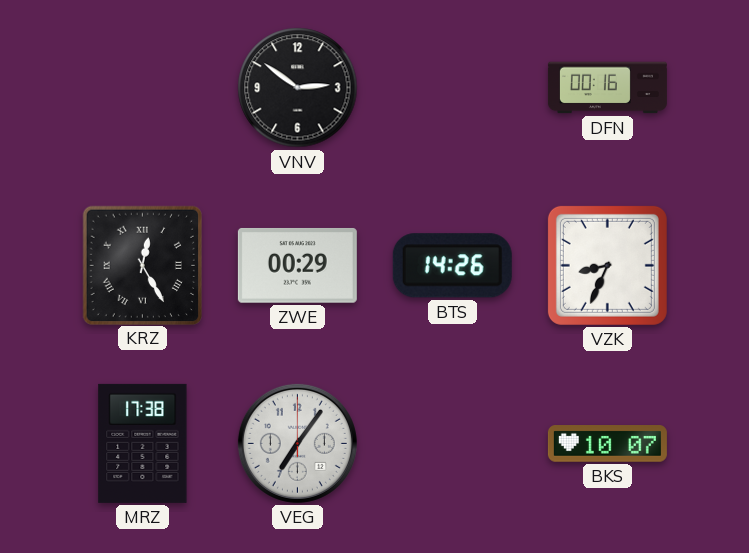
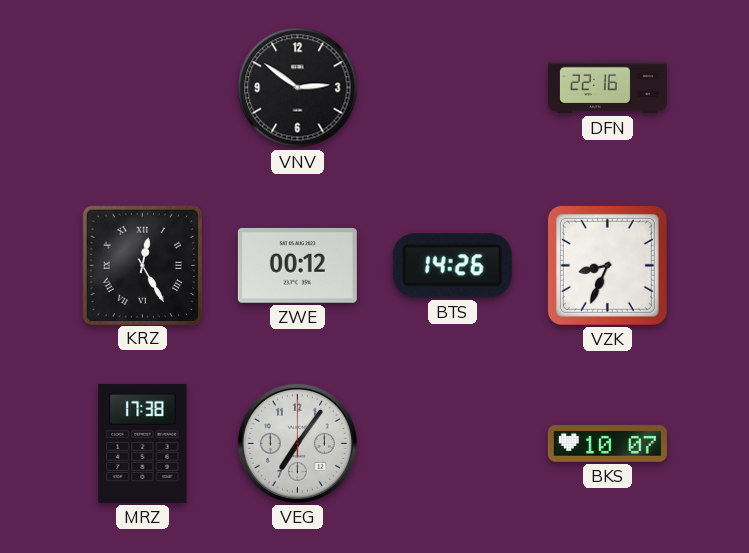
DFN: 00:16 -> 22:16
ZWE: 00:29 -> 00:12
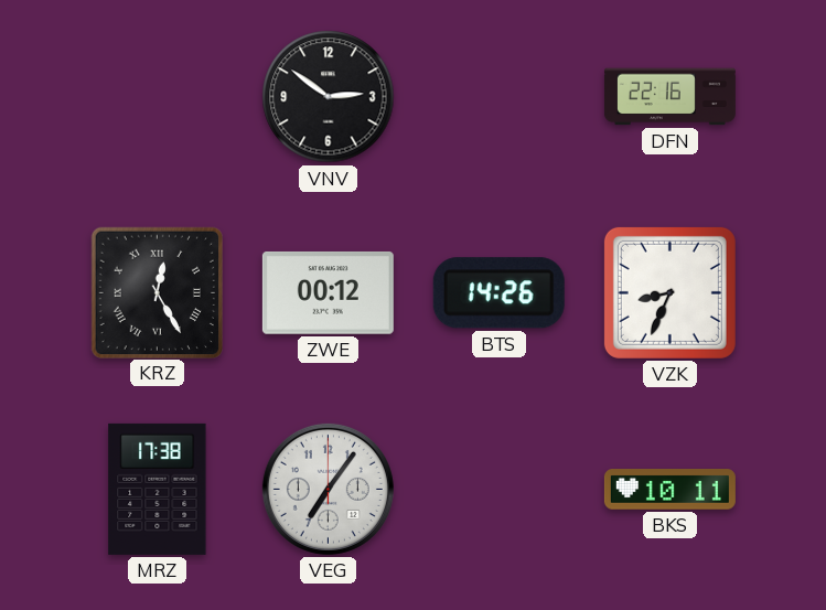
BKS: 10:07 -> 10:11
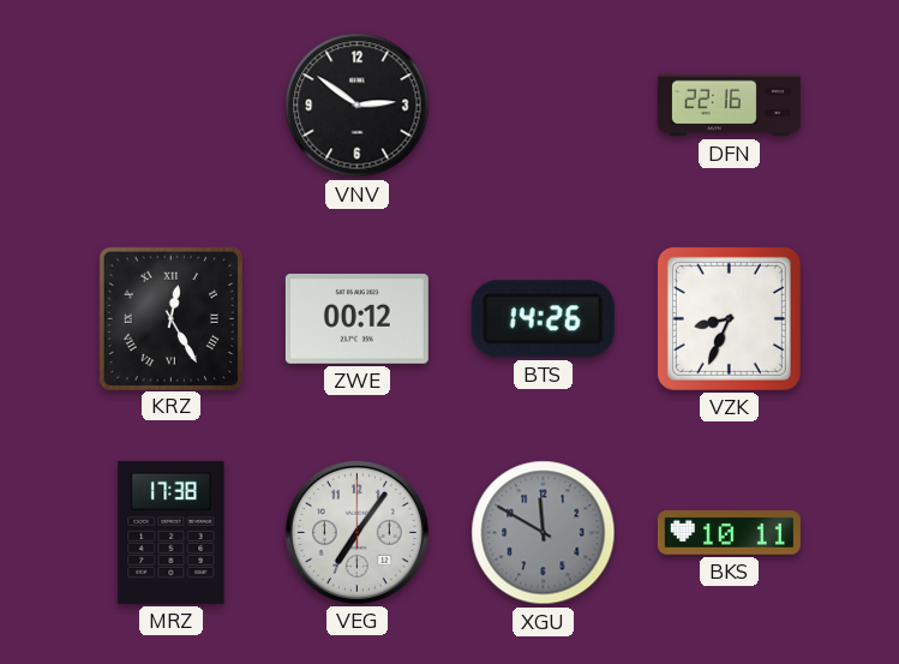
XGU: none -> 11:50
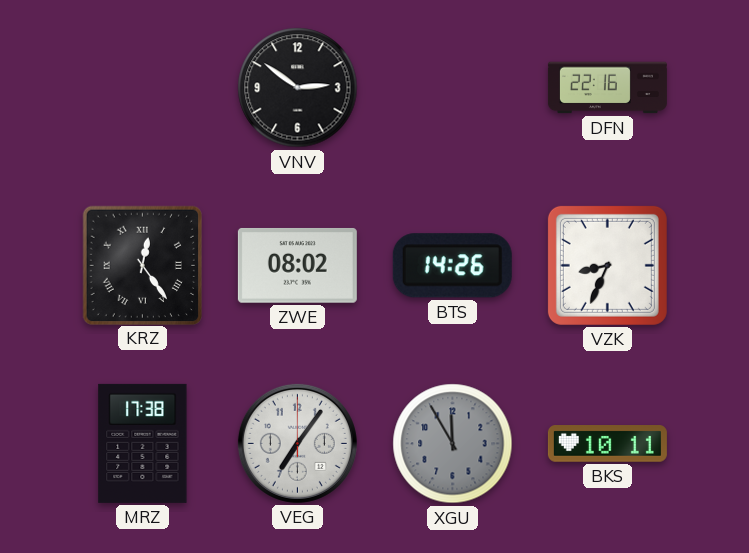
KRZ: 12:25 -> 12:24
ZWE: 00:12 -> 08:02
XGU: 11:50 -> 11:55
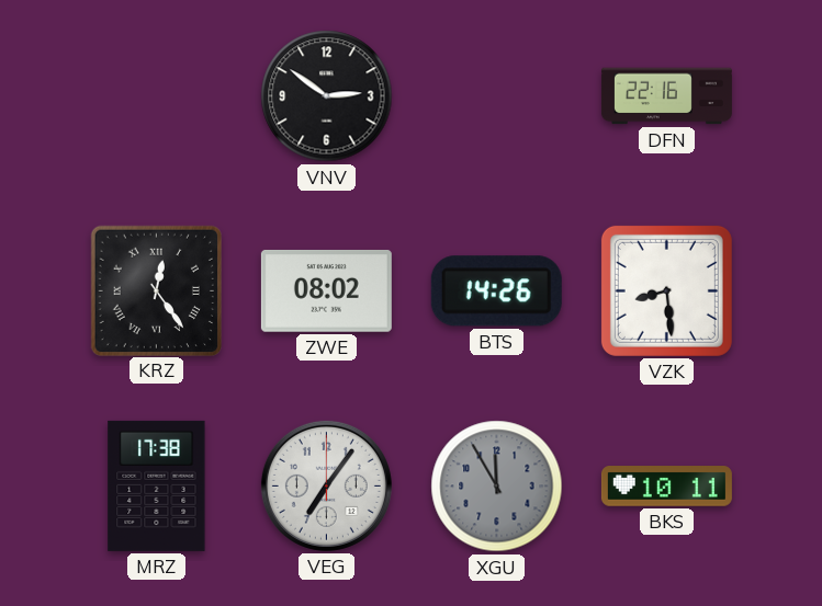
VZK: 8:34 -> 8:29
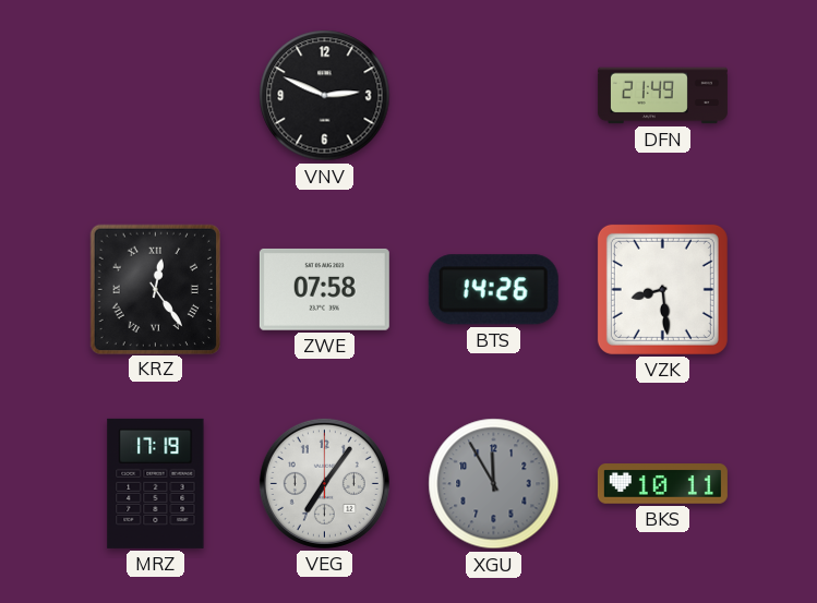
VNV: 2:51 -> 2:49
DFN: 22:16 -> 21:49
ZWE: 08:02 -> 07:58
MRZ: 17:38 -> 17:19
